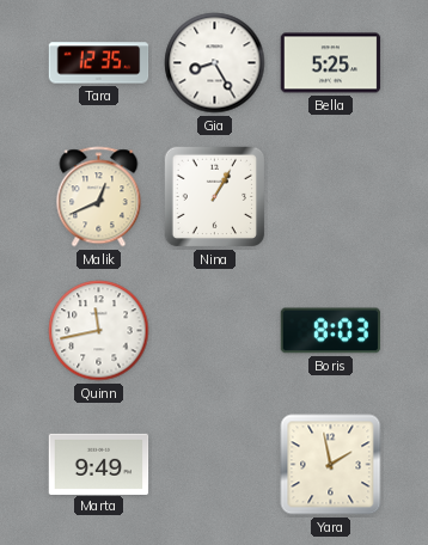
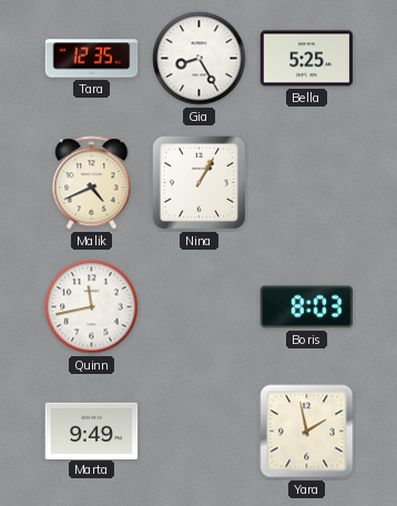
Malik: 12:41 -> 4:41
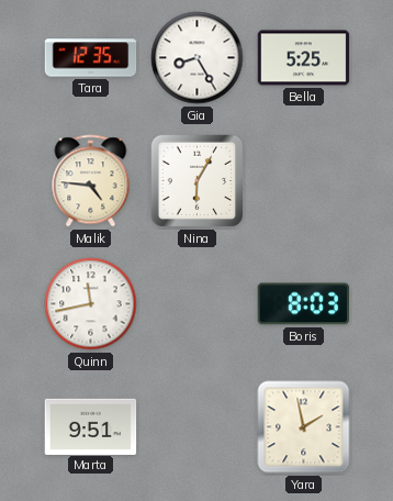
Malik: 4:41 -> 4:46
Nina: 1:05 -> 6:05
Marta: 9:49 -> 9:51
